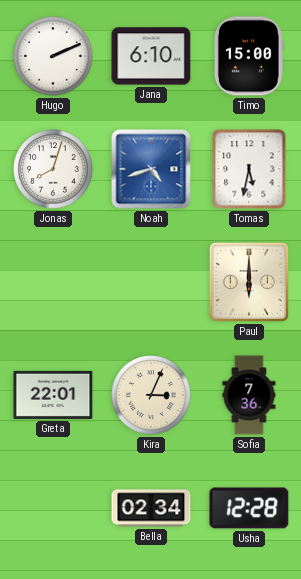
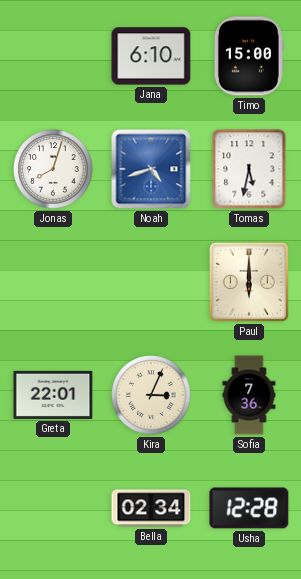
Hugo: 2:11 -> none
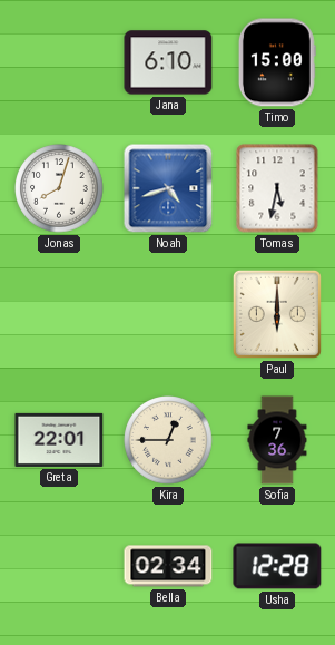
Kira: 3:04 -> 12:45
